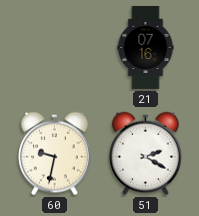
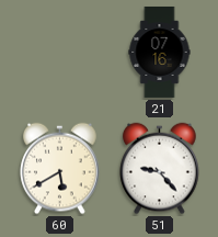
60: 9:32 -> 5:40
51: 2:20 -> 9:23
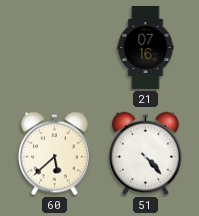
60: 5:40 -> 5:38
51: 9:23 -> 4:23
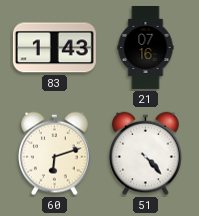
83: none -> 1:43
60: 5:38 -> 6:12
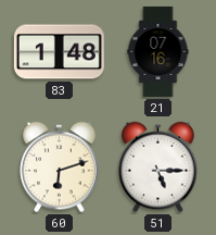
83: 1:43 -> 1:48
51: 4:23 -> 5:15
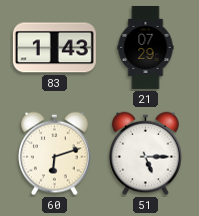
83: 1:48 -> 1:43
21: 07:16 -> 07:29
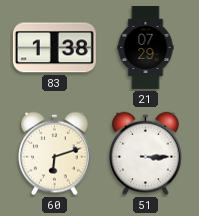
83: 1:43 -> 1:38
51: 5:15 -> 3:15
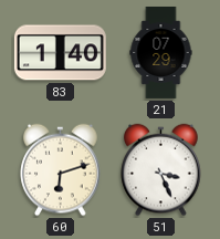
83: 1:38 -> 1:40
51: 3:15 -> 3:26
